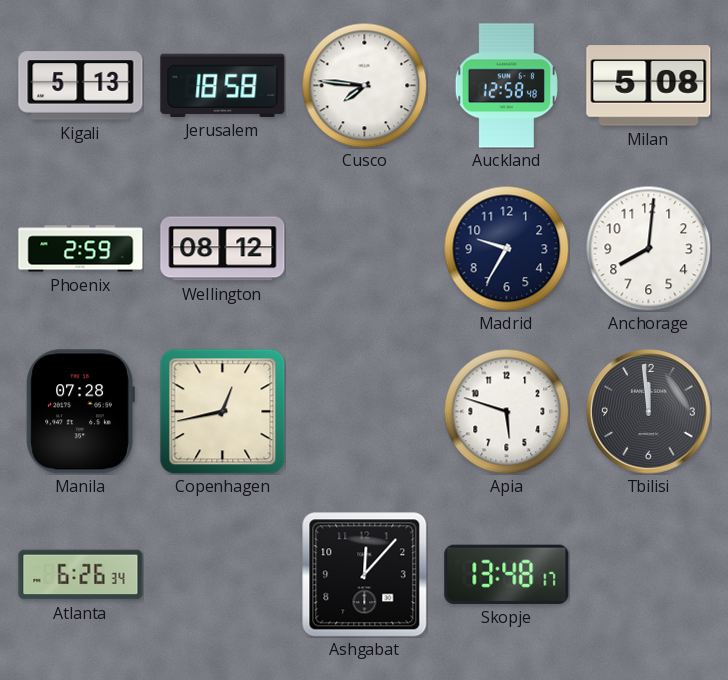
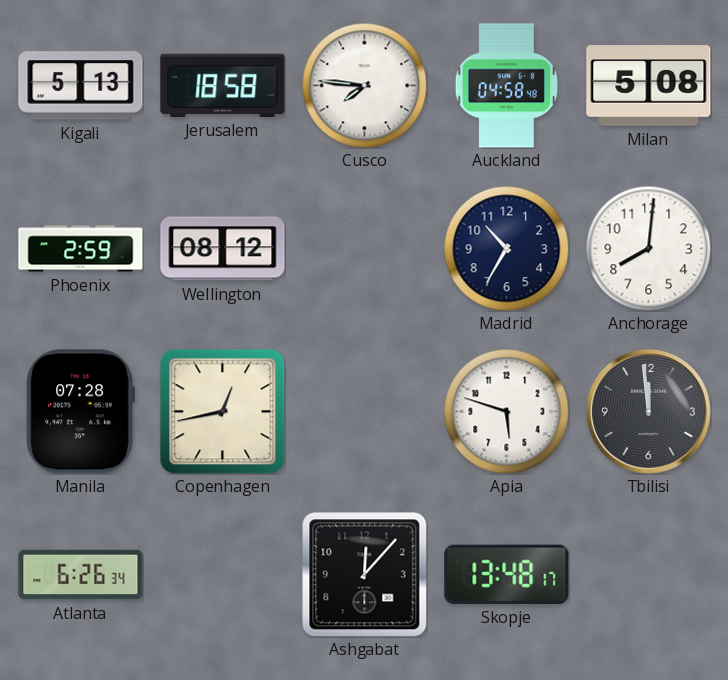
Auckland: 12:58 -> 04:58
Madrid: 9:35 -> 10:35
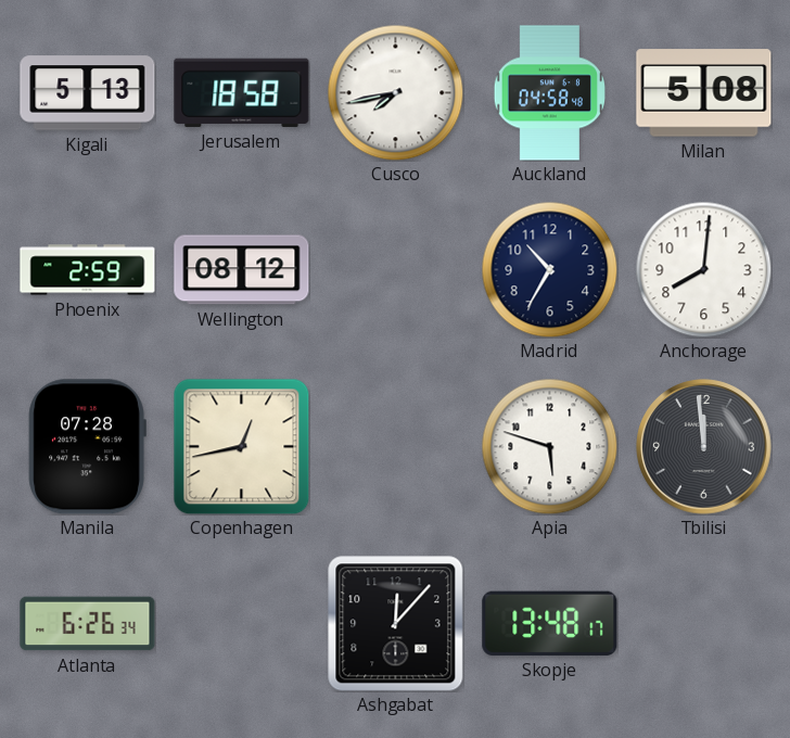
Cusco: 7:46 -> 7:43
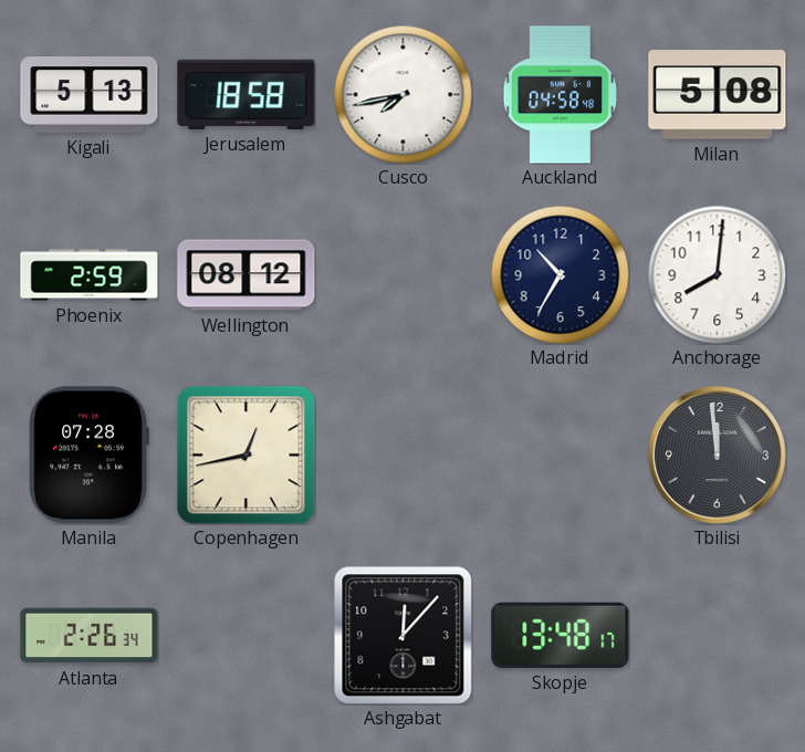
Apia: 5:48 -> none
Atlanta: 6:26 -> 2:26
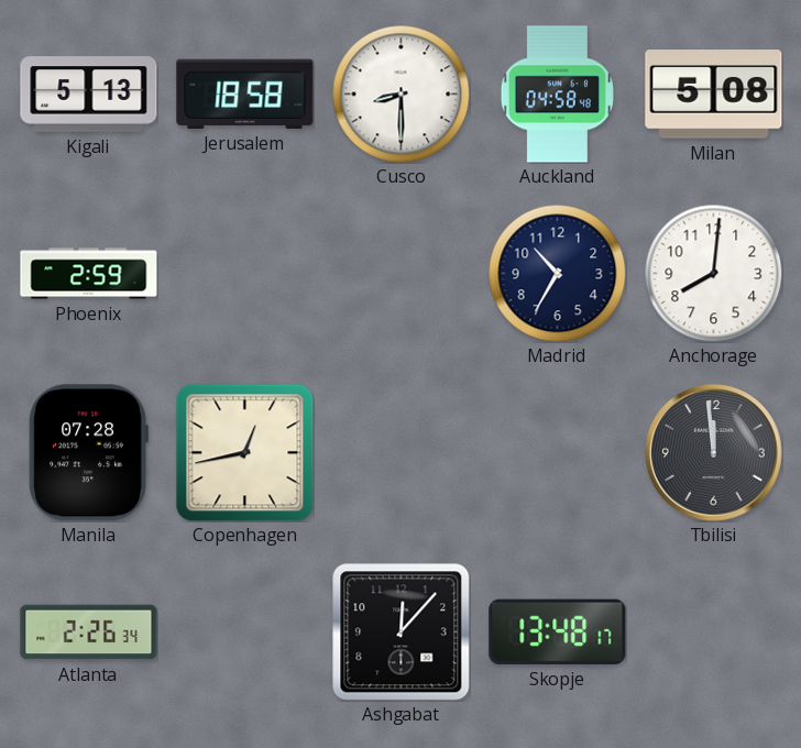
Cusco: 7:43 -> 8:30
Wellington: 08:12 -> none
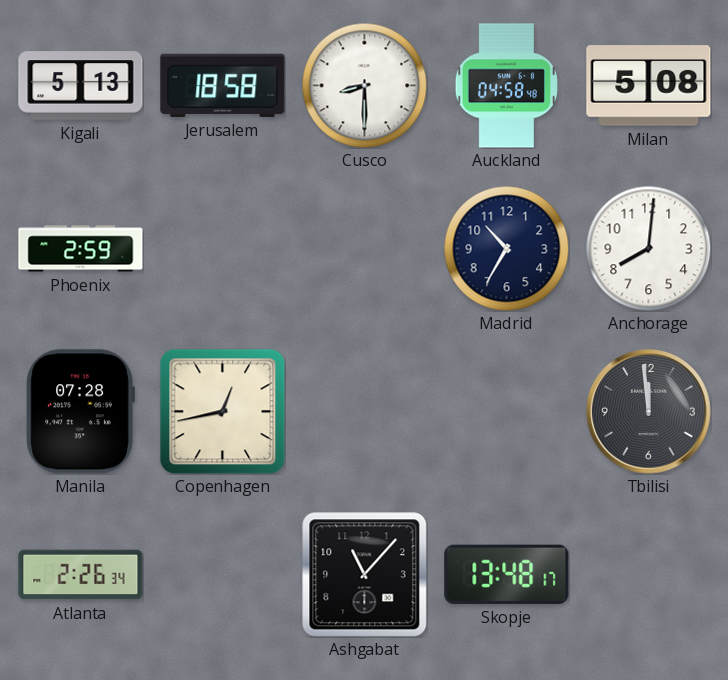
Ashgabat: 12:07 -> 11:07
